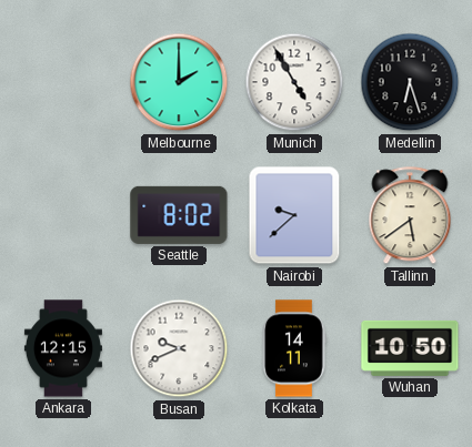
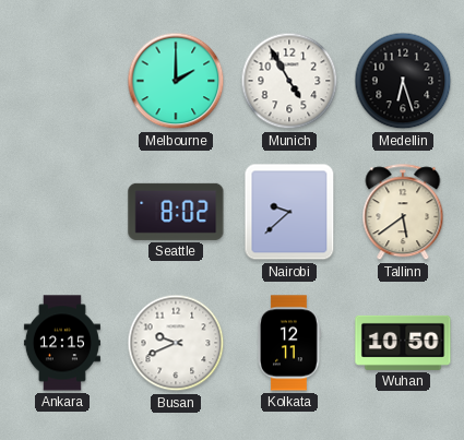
Kolkata: 14:11 -> 12:11
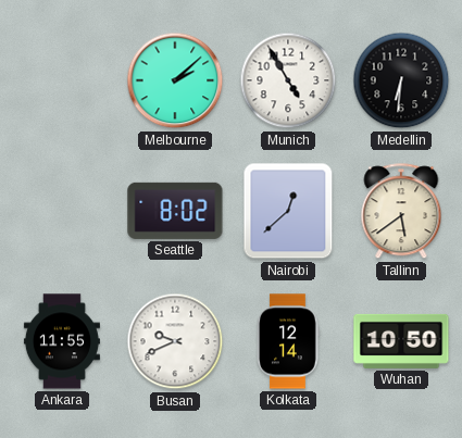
Melbourne: 2:00 -> 2:08
Medellin: 6:27 -> 6:31
Nairobi: 9:38 -> 12:38
Ankara: 12:15 -> 11:55
Kolkata: 12:11 -> 12:14
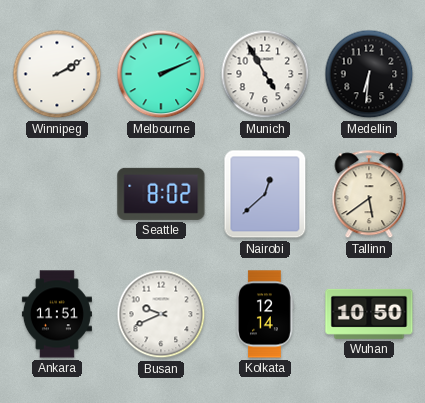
Winnipeg: none -> 2:10
Melbourne: 2:08 -> 2:11
Ankara: 11:55 -> 11:51
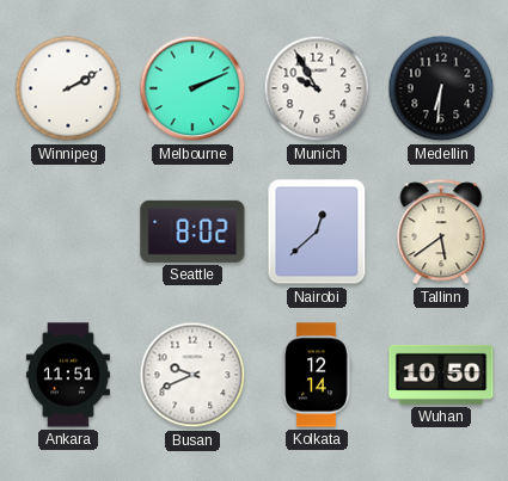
Munich: 4:55 -> 9:55
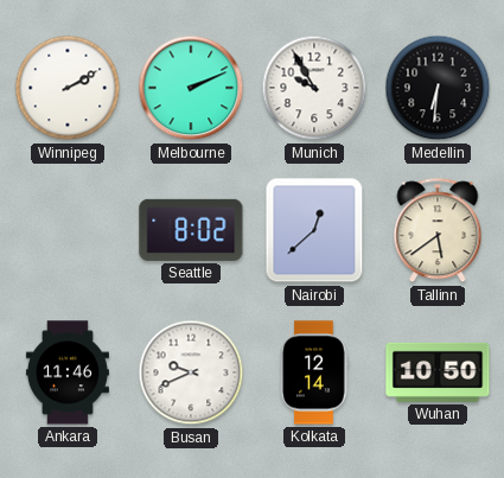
Ankara: 11:51 -> 11:46
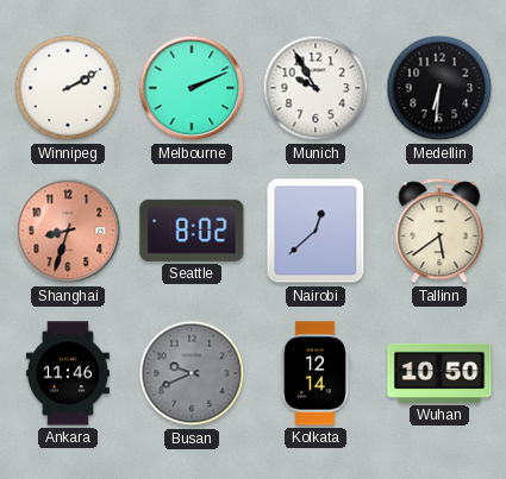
Shanghai: none -> 8:33
Busan dial: white -> grey
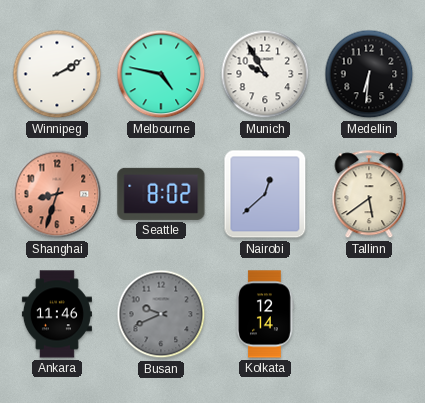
Melbourne: 2:11 -> 4:47
Wuhan: 10:50 -> none
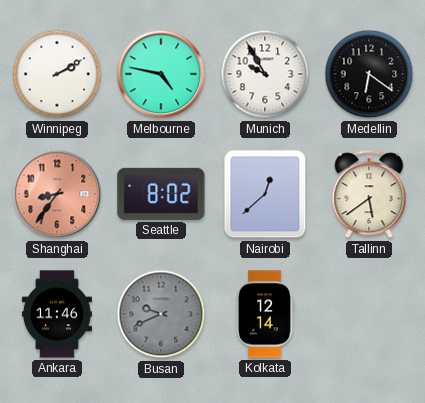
Medellin: 6:31 -> 6:21
Shanghai: 8:33 -> 8:36
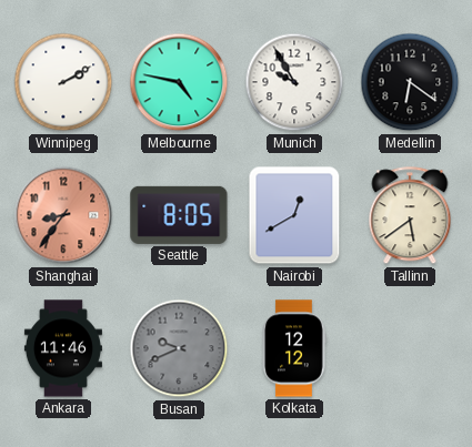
Seattle: 8:02 -> 8:05
Nairobi: 12:38 -> 12:40
Kolkata: 12:14 -> 12:12
